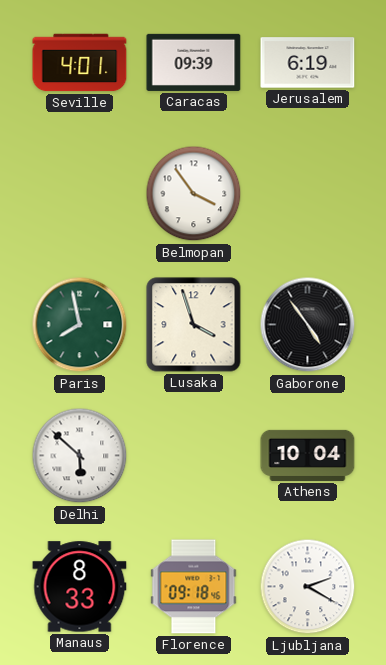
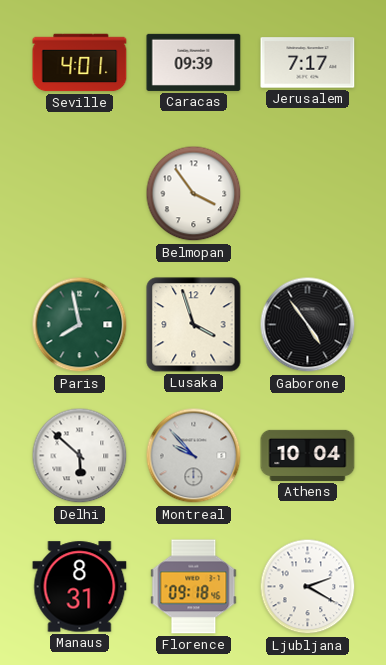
Jerusalem: 6:19 -> 7:17
Montreal: none -> 9:53
Manaus: 8:33 -> 8:31
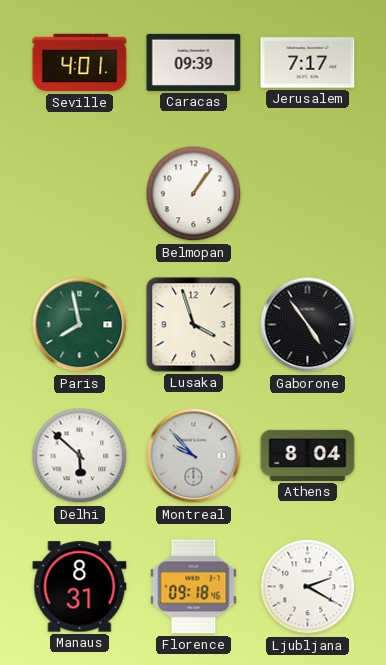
Belmopan: 3:54 -> 1:06
Athens: 10:04 -> 8:04
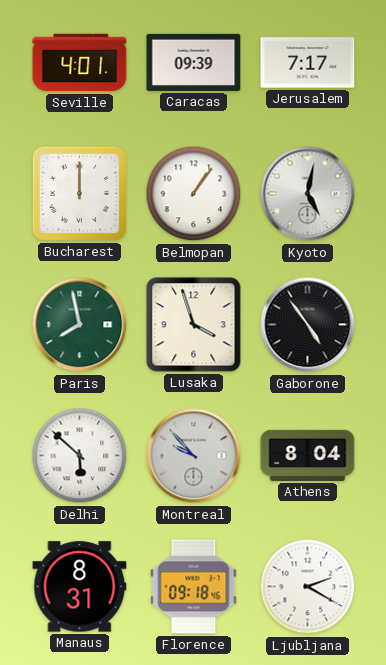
Bucharest: none -> 12:00
Kyoto: none -> 5:02
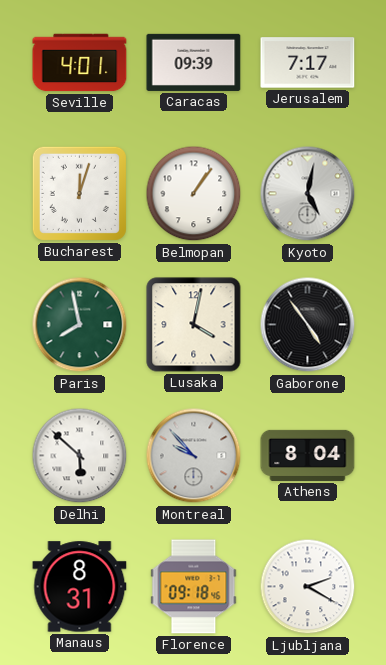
Bucharest: 12:00 -> 12:03
Lusaka: 3:57 -> 4:02
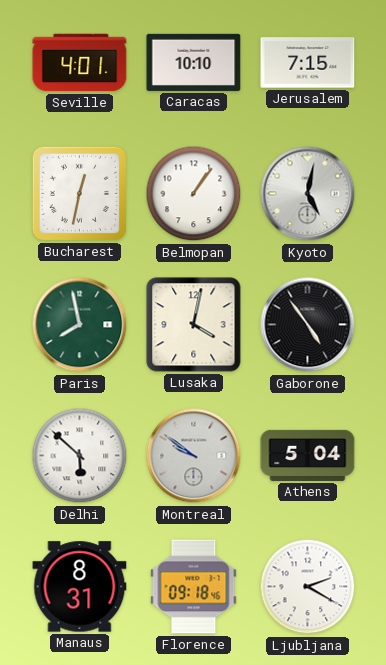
Caracas: 09:39 -> 10:10
Jerusalem: 7:17 -> 7:15
Bucharest: 12:03 -> 12:32
Montreal: 9:53 -> 9:51
Athens: 8:04 -> 5:04
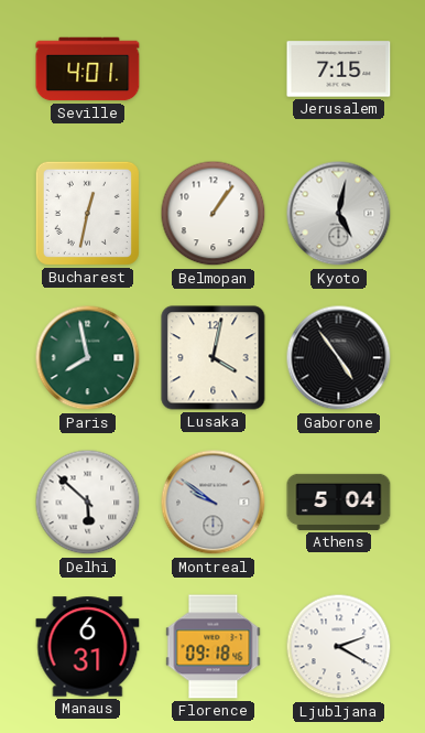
Caracas: 10:10 -> none
Manaus: 8:31 -> 6:31
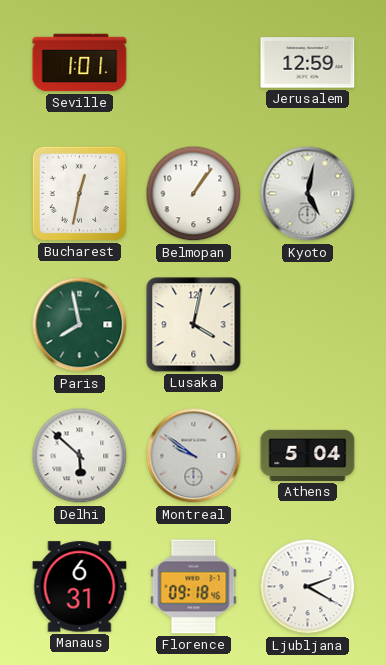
Seville: 4:01 -> 1:01
Jerusalem: 7:15 -> 12:59
Gaborone: 4:54 -> none
